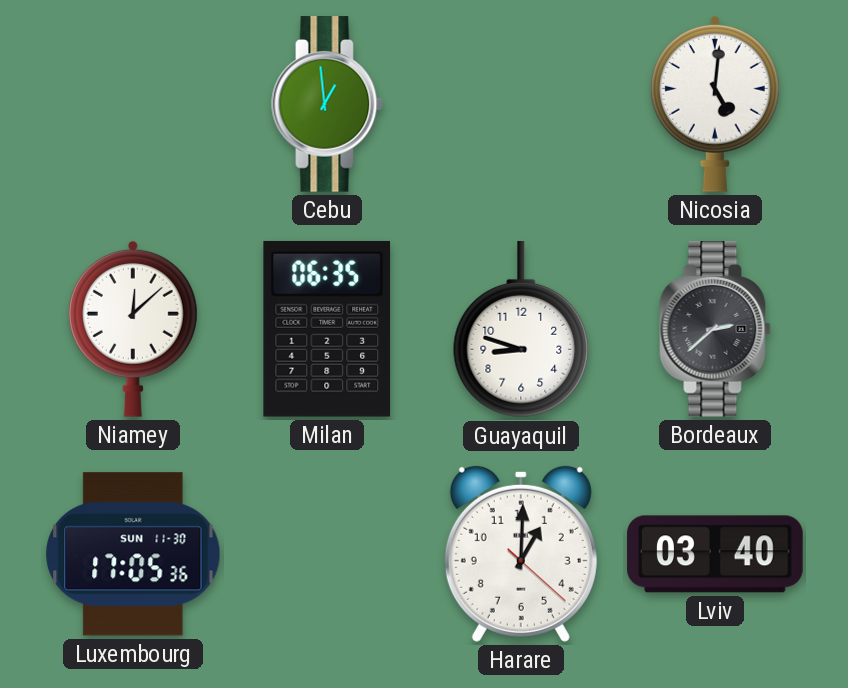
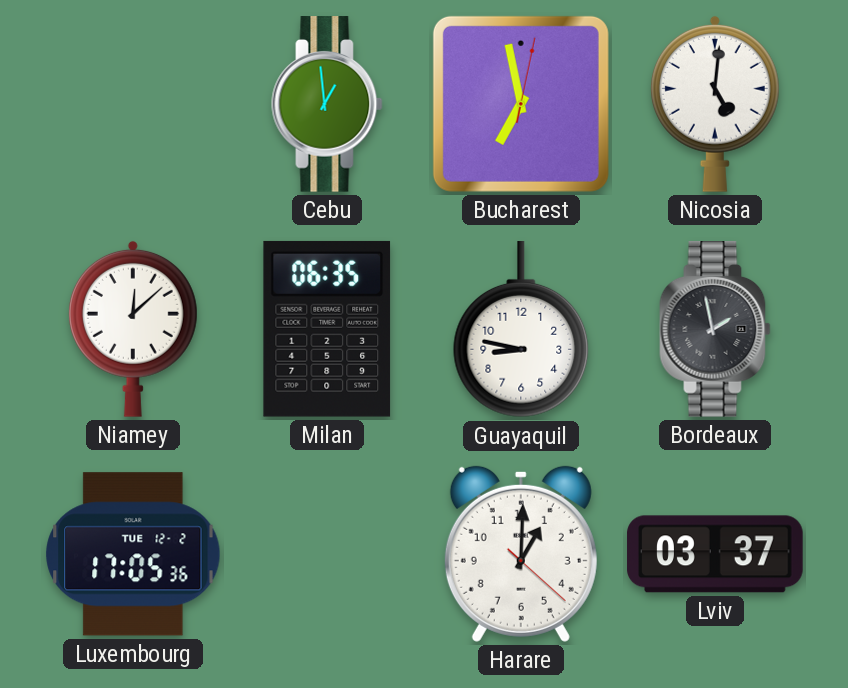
Bucharest: none -> 6:58
Guayaquil: 8:48 -> 8:47
Bordeaux: 2:38 -> 1:58
Luxembourg date: SUN 11-30 -> TUE 12-2
Lviv: 03:40 -> 03:37
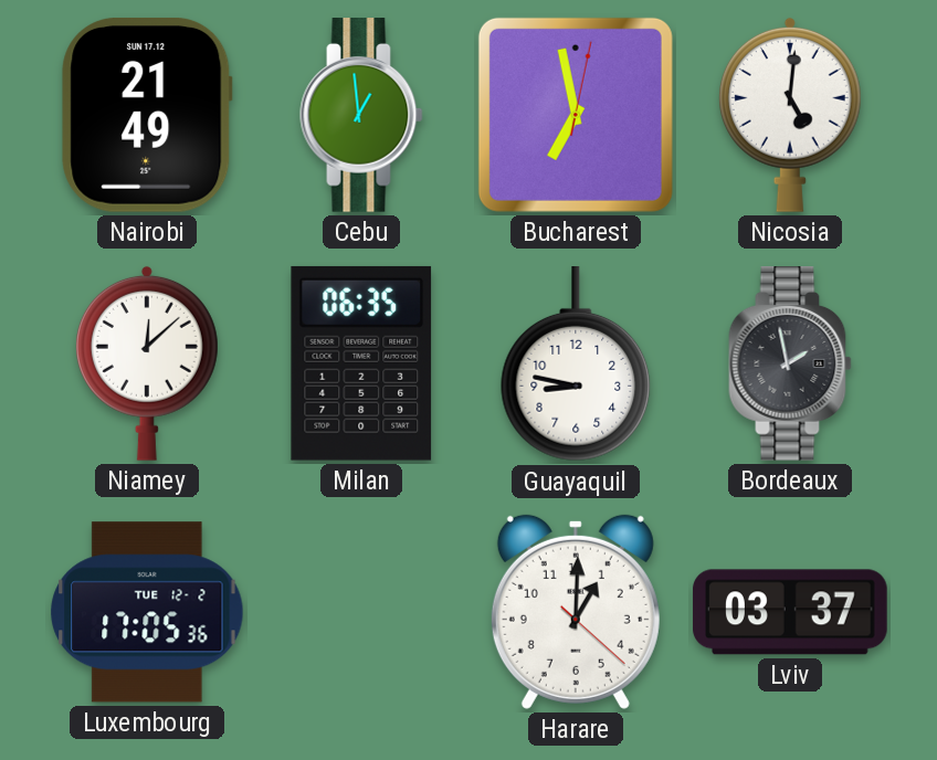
Nairobi: none -> 21:49
